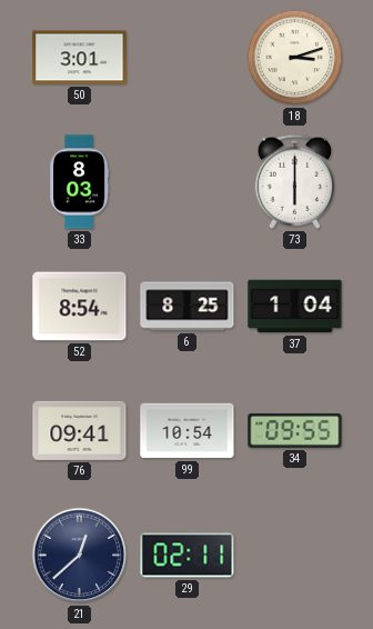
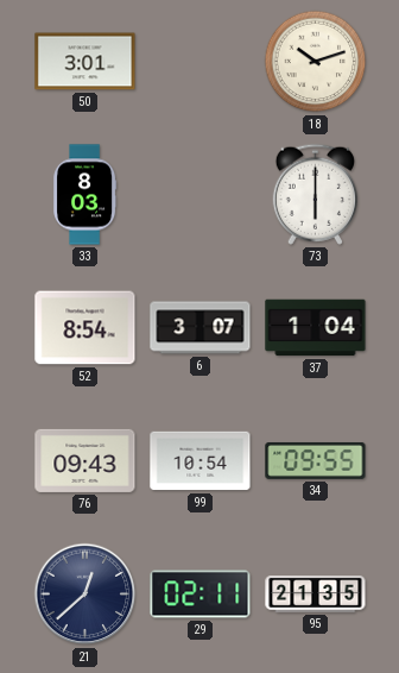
18: 3:12 -> 10:12
6: 8:25 -> 3:07
76: 09:41 -> 09:43
95: none -> 21:35
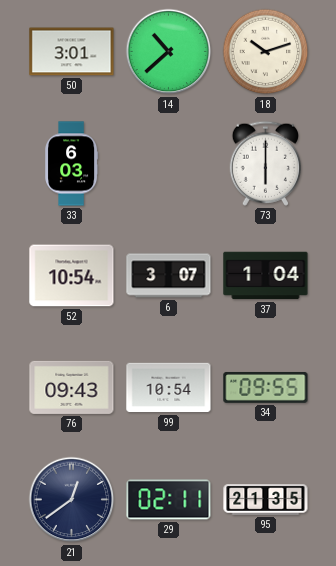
14: none -> 10:38
33: 8:03 -> 6:03
52: 8:54 -> 10:54
21: 12:38 -> 12:39
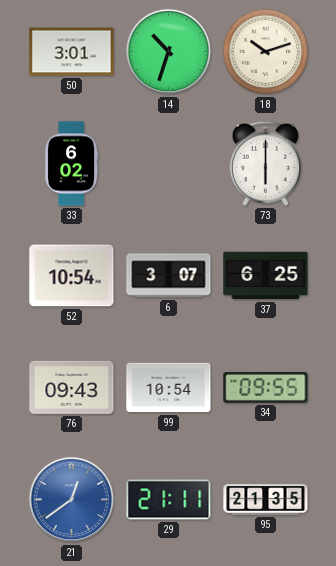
14: 10:38 -> 10:33
33: 6:03 -> 6:02
37: 1:04 -> 6:25
21 dial: navy -> blue
29: 02:11 -> 21:11
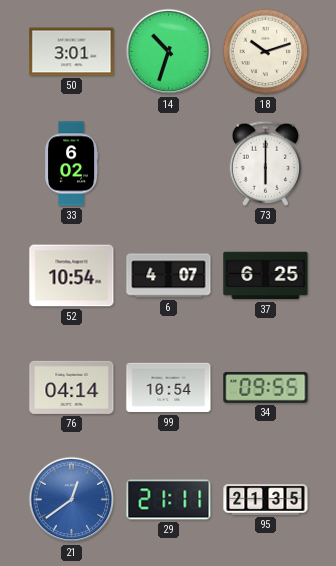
6: 3:07 -> 4:07
76: 09:43 -> 04:14
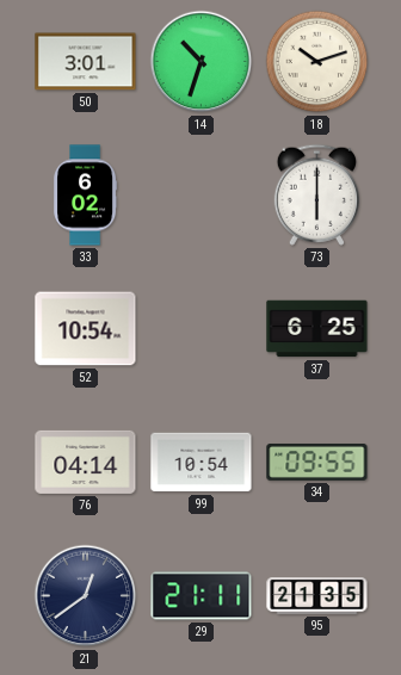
6: 4:07 -> none
21 dial: blue -> navy
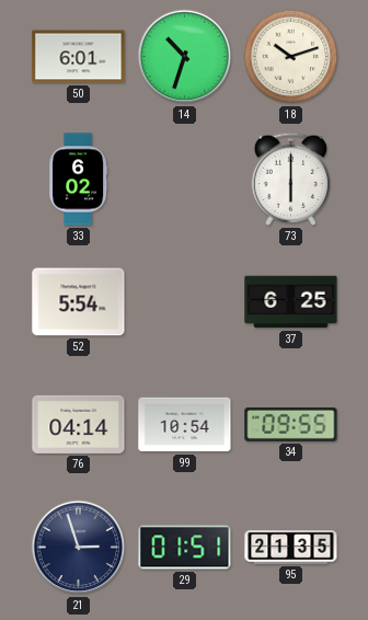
50: 3:01 -> 6:01
52: 10:54 -> 5:54
21: 12:39 -> 2:57
29: 21:11 -> 01:51
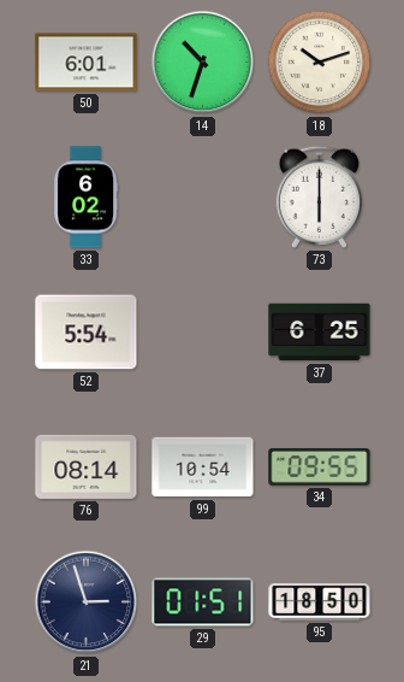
76: 04:14 -> 08:14
95: 21:35 -> 18:50
